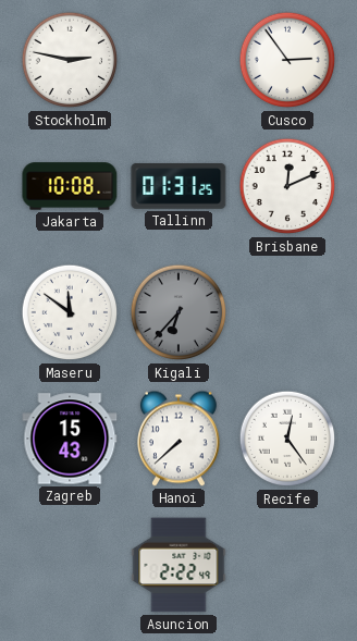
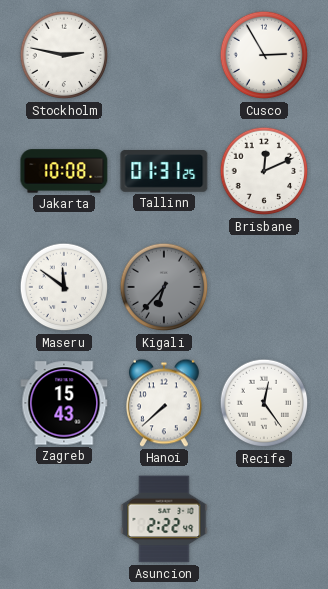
Cusco: 2:54 -> 2:55
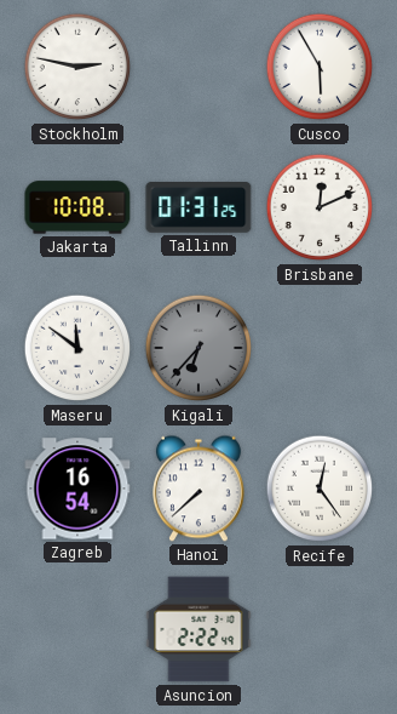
Cusco: 2:55 -> 5:55
Zagreb: 15:43 -> 16:54
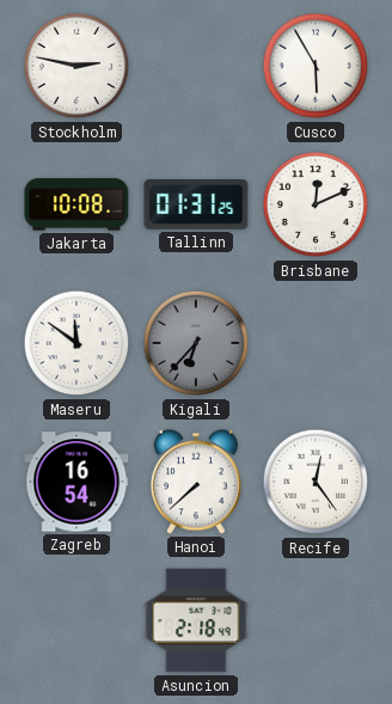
Asuncion: 2:22 -> 2:18
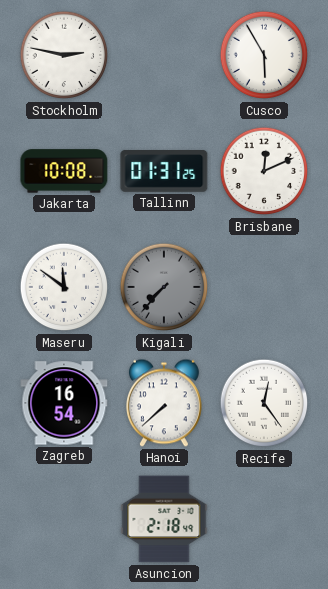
Kigali: 6:37 -> 7:37
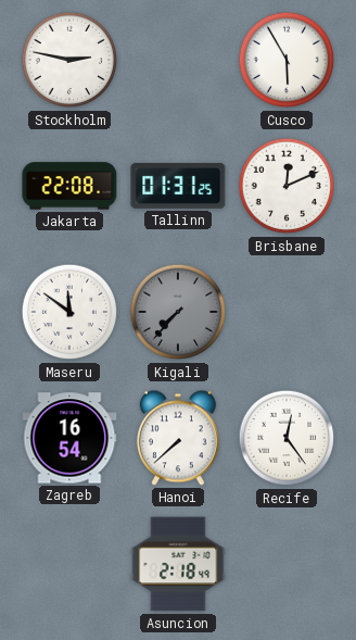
Jakarta: 10:08 -> 22:08
